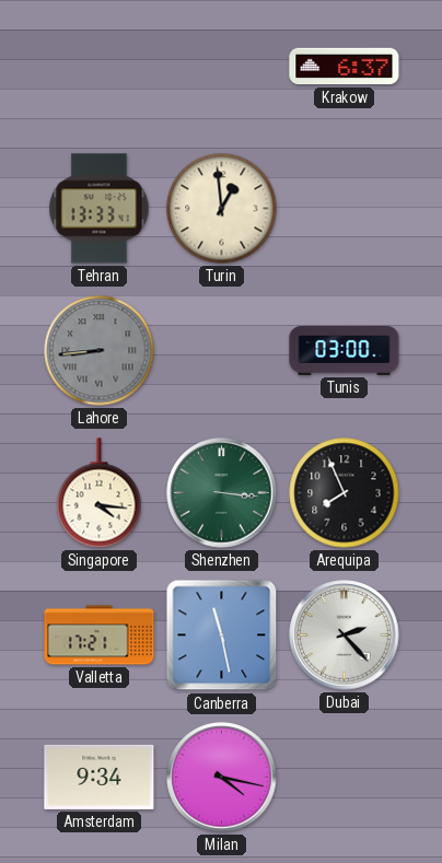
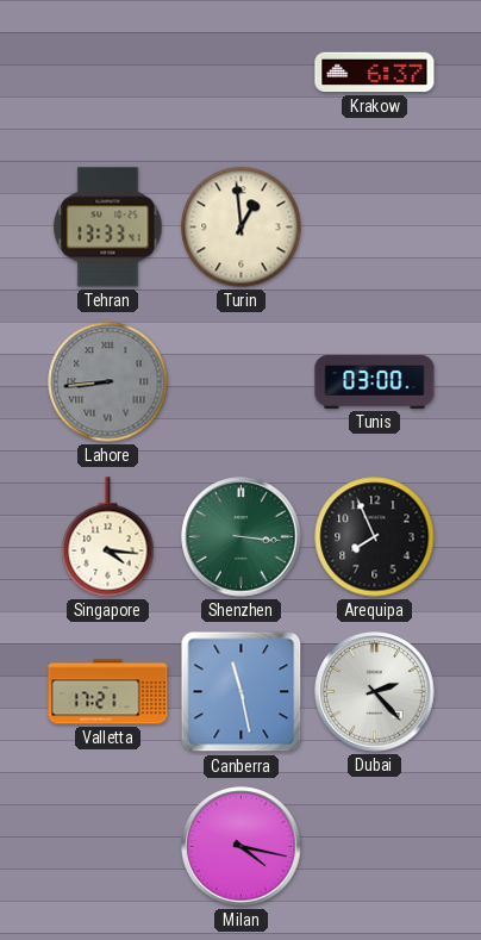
Amsterdam: 9:34 -> none
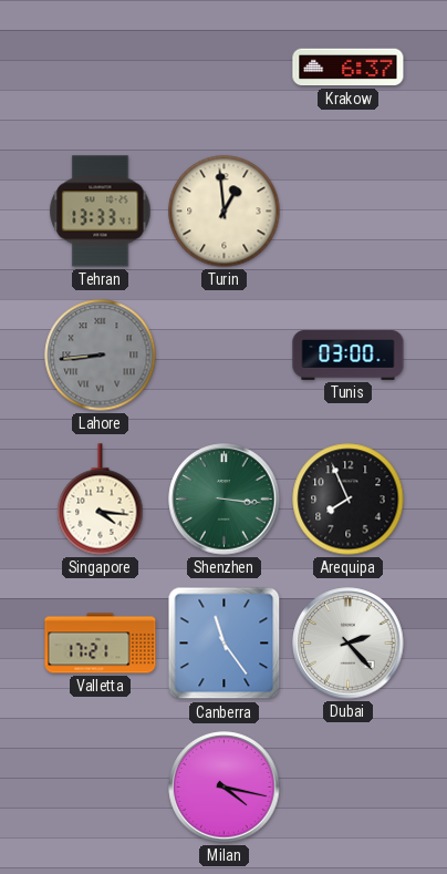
Canberra: 11:28 -> 11:24
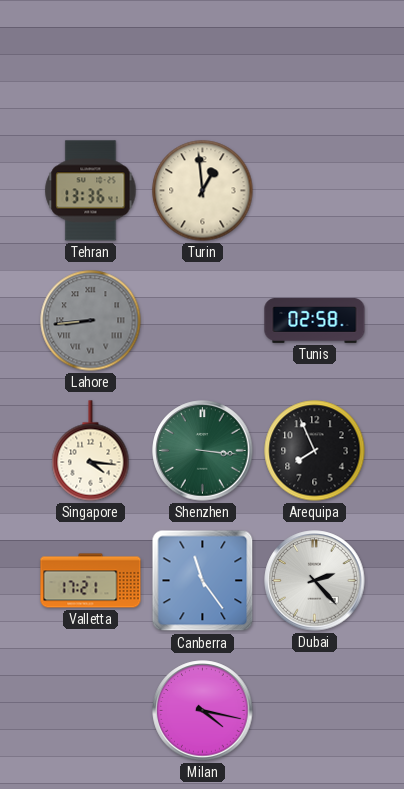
Krakow: 6:37 -> none
Tehran: 13:33 -> 13:36
Tunis: 03:00 -> 02:58
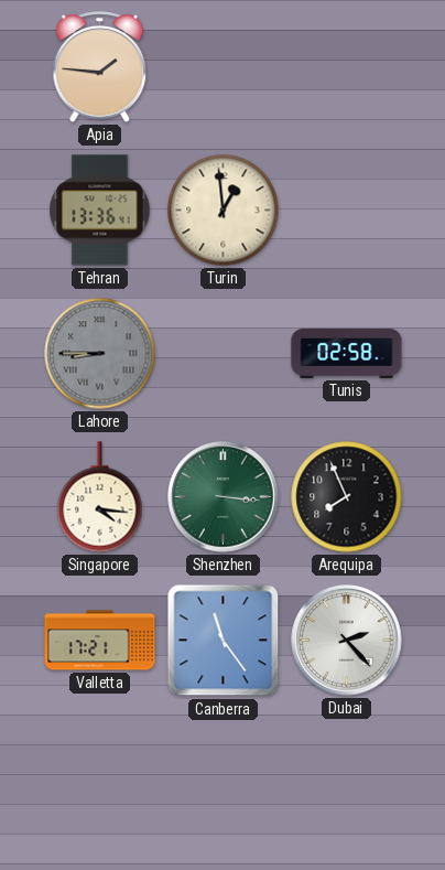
Apia: none -> 1:46
Lahore: 8:44 -> 8:45
Milan: 4:17 -> none
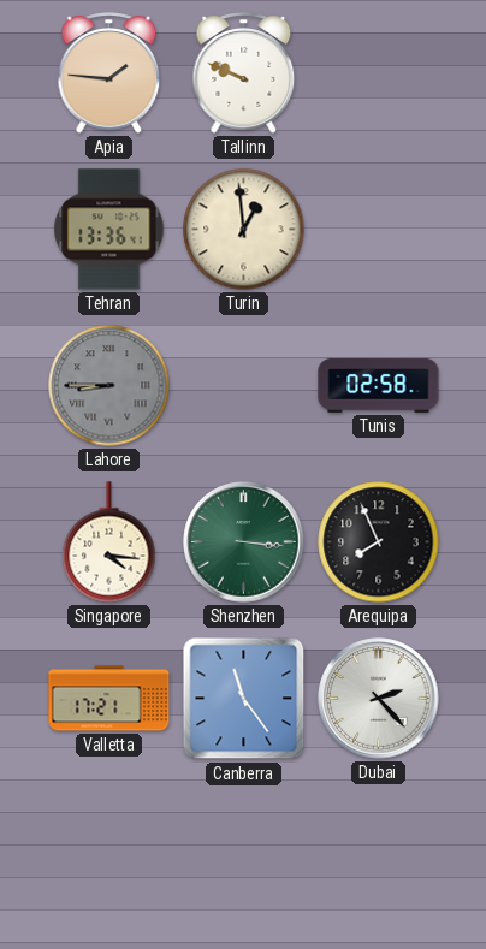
Tallinn: none -> 9:49
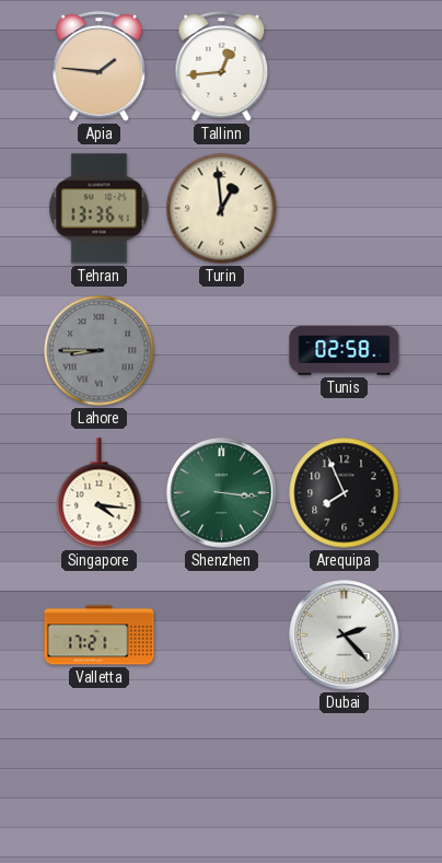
Tallinn: 9:49 -> 12:44
Canberra: 11:24 -> none
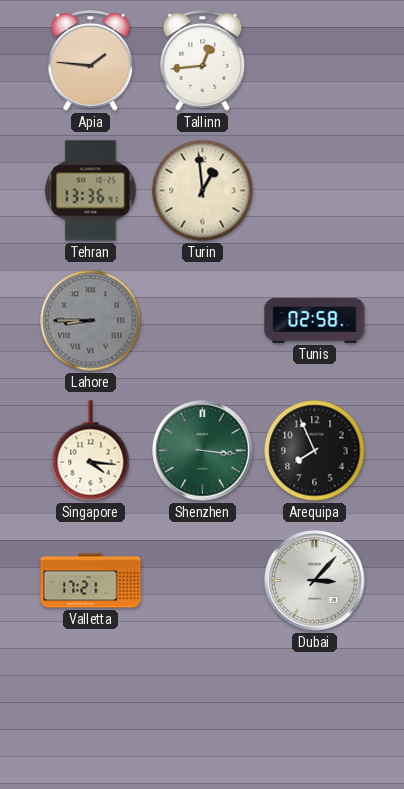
Dubai: 2:23 -> 3:07
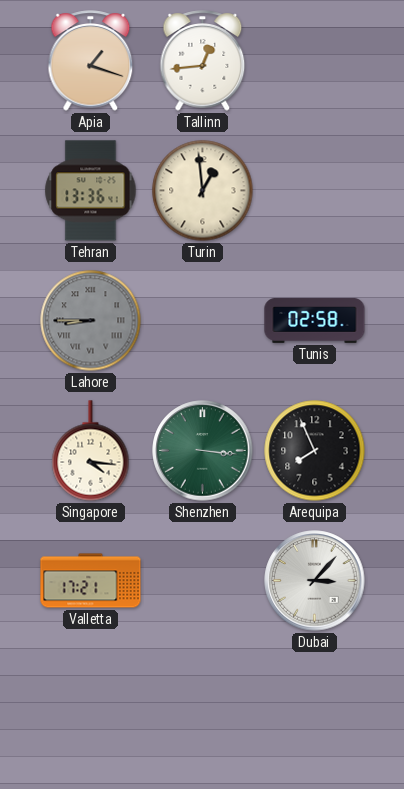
Apia: 1:46 -> 1:18
